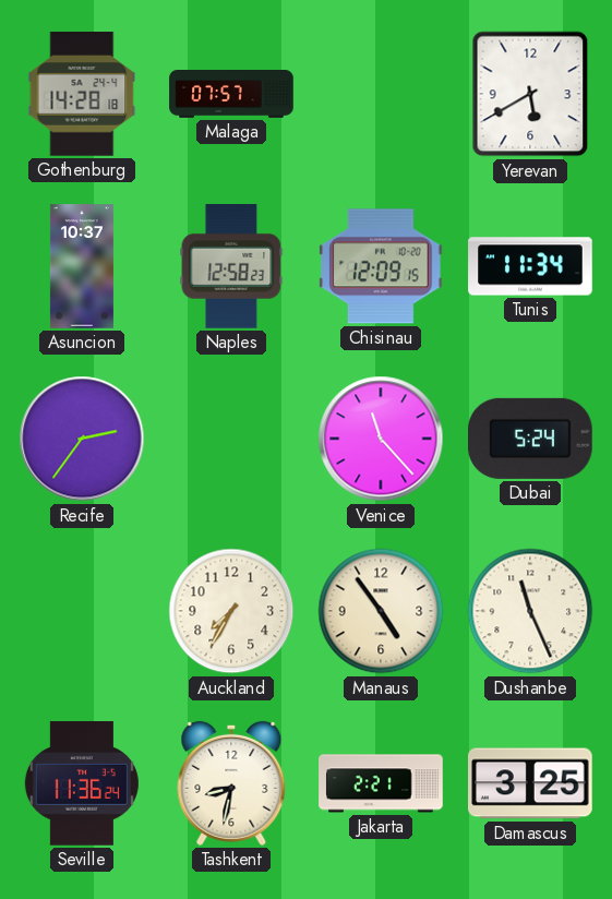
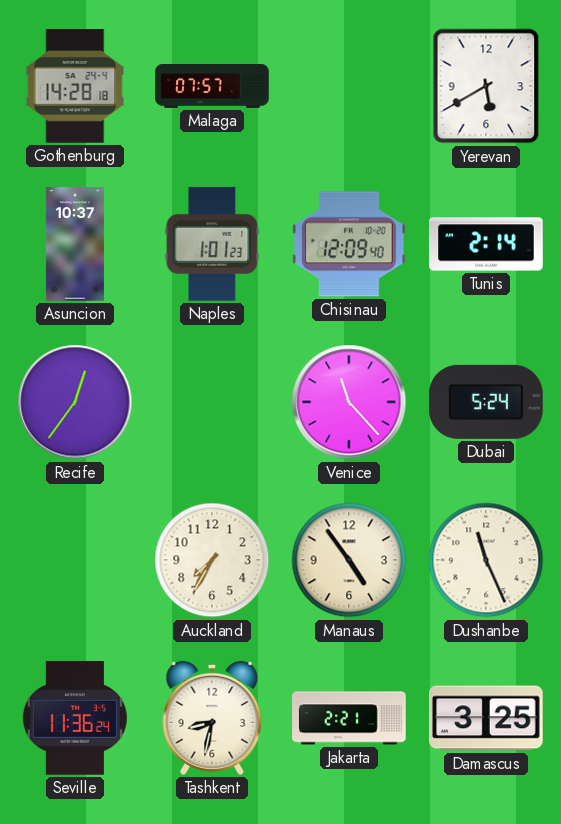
Naples: 12:58 -> 1:01
Chisinau: 12:09:15 -> 12:09:40
Tunis: 11:34 -> 2:14
Recife: 2:36 -> 12:36
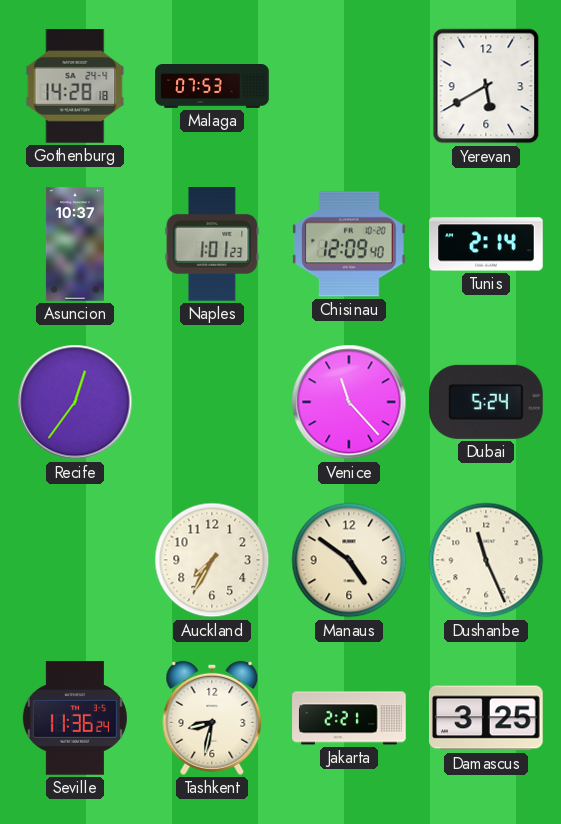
Malaga: 07:57 -> 07:53
Manaus: 4:54 -> 4:51
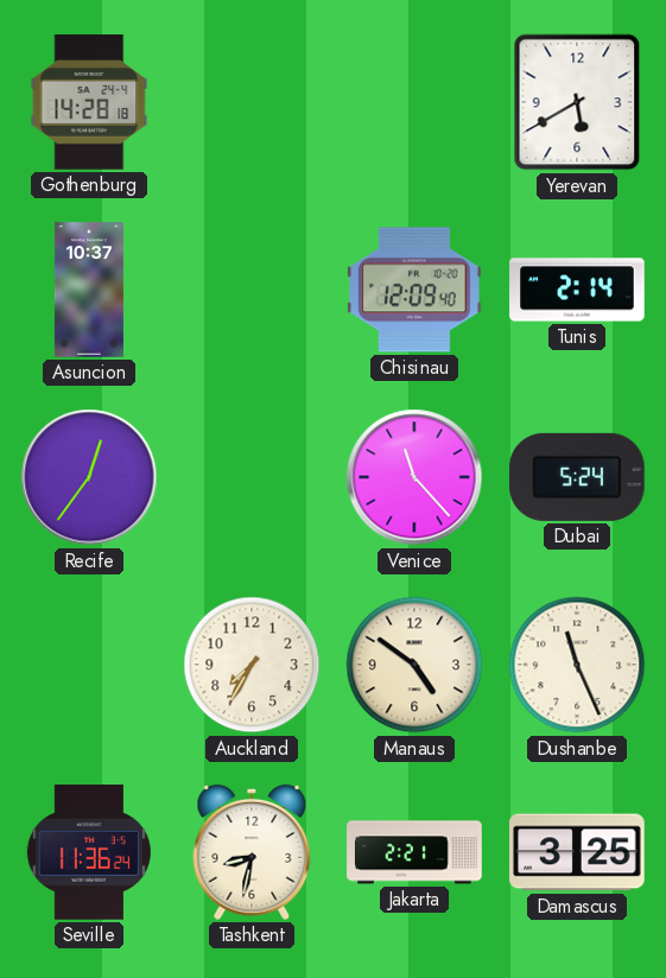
Malaga: 07:53 -> none
Naples: 1:01 -> none
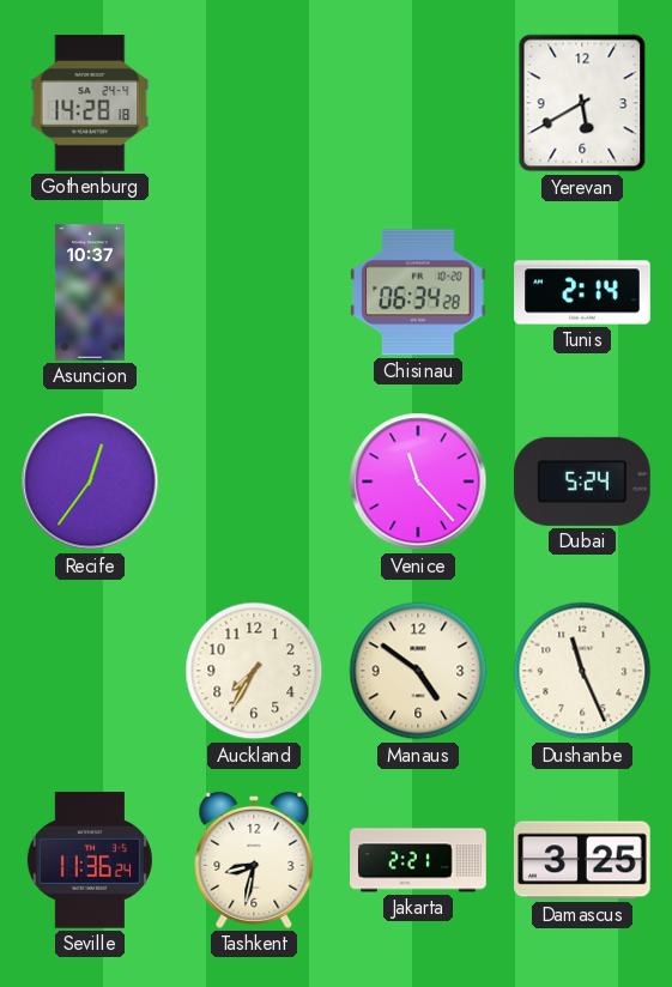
Chisinau: 12:09 -> 06:34
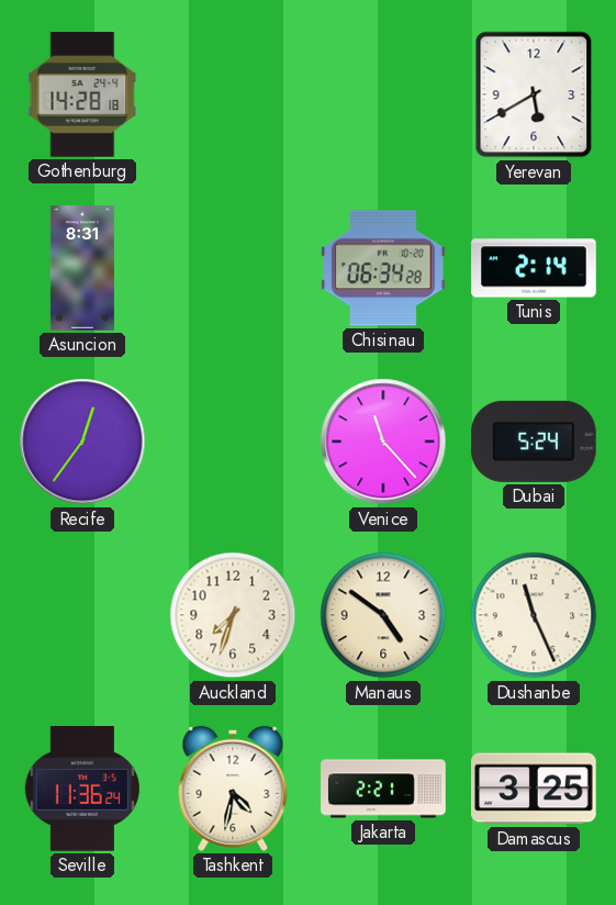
Asuncion: 10:37 -> 8:31
Auckland: 7:35 -> 7:33
Tashkent: 8:32 -> 4:32
